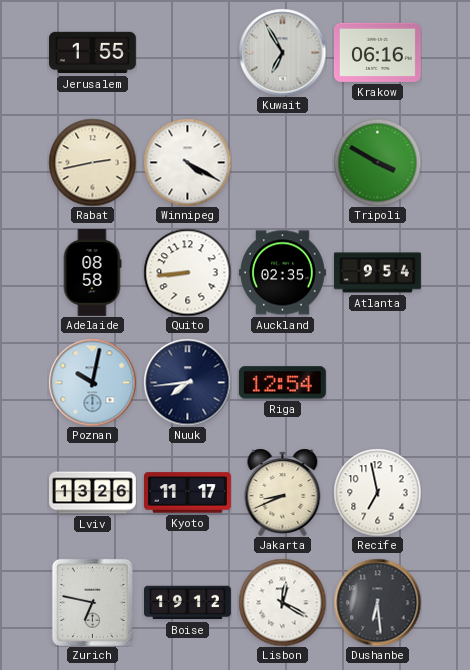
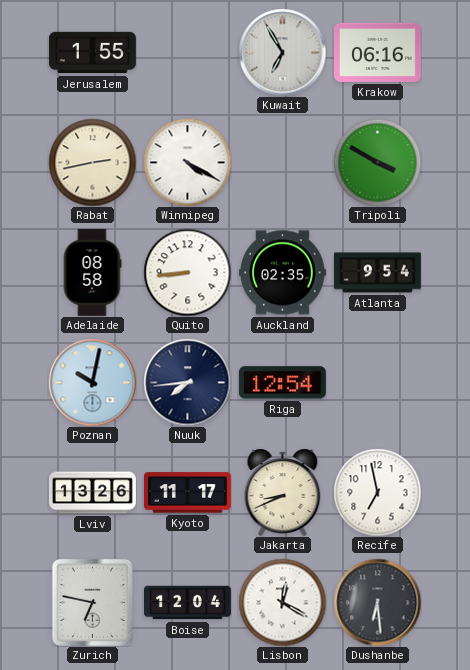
Boise: 19:12 -> 12:04
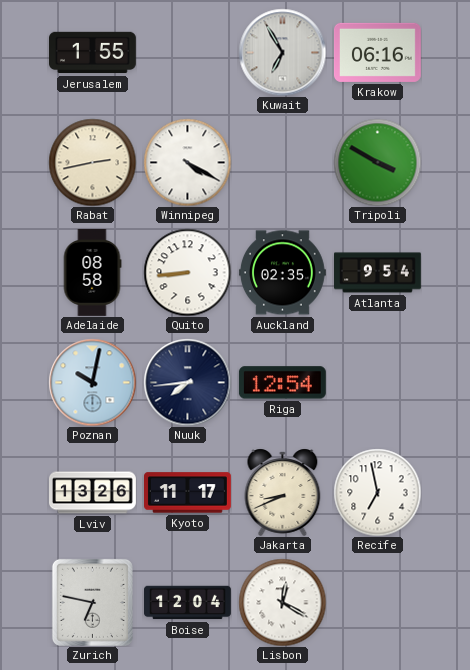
Dushanbe: 6:29 -> none
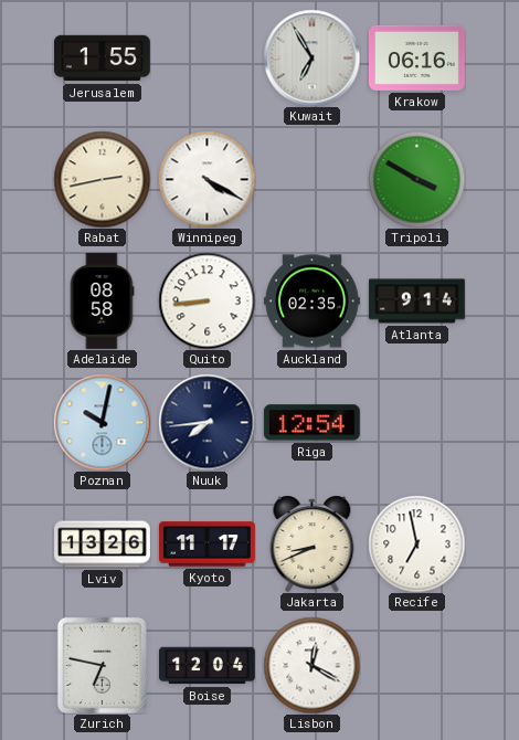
Atlanta: 9:54 -> 9:14
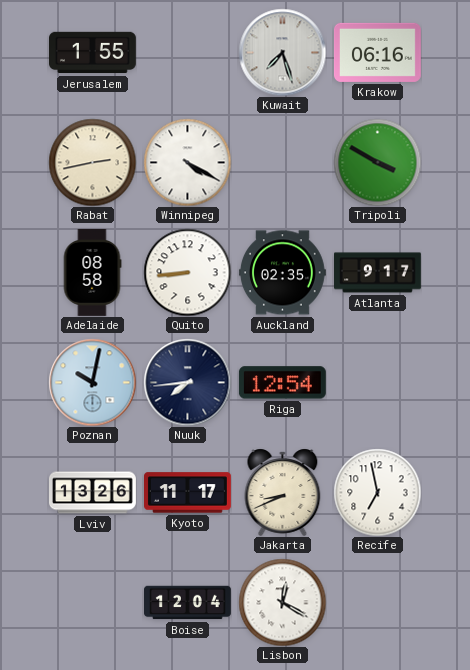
Kuwait: 6:55 -> 7:27
Atlanta: 9:14 -> 9:17
Zurich: 6:47 -> none
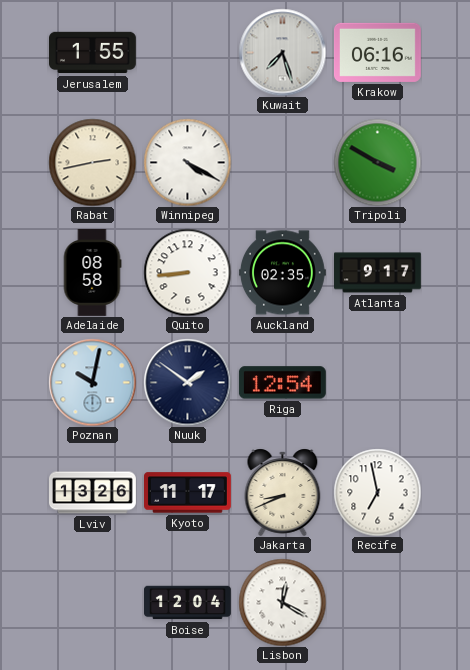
Nuuk: 7:44 -> 1:51
